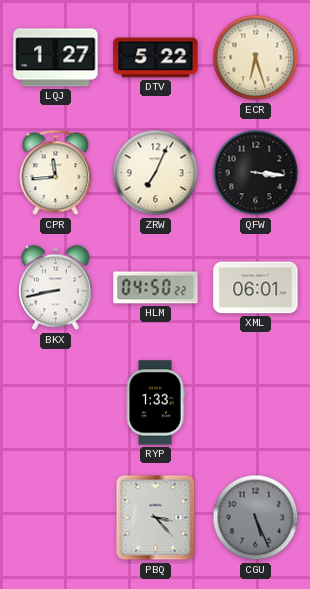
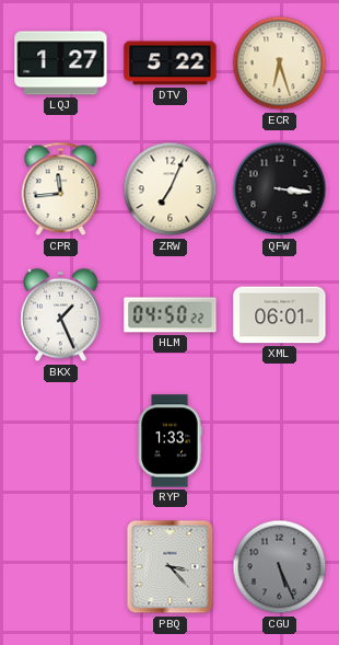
BKX: 8:43 -> 1:26
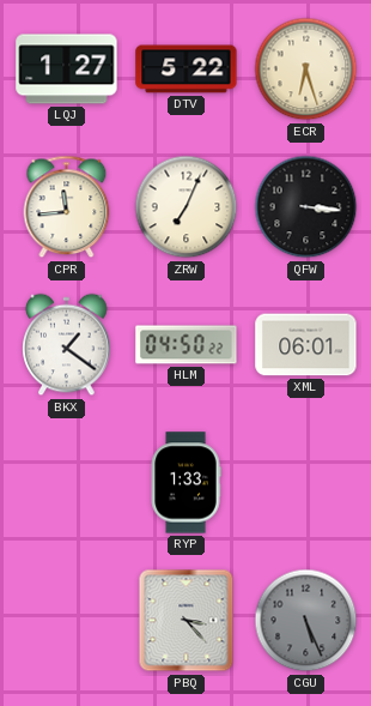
BKX: 1:26 -> 1:21
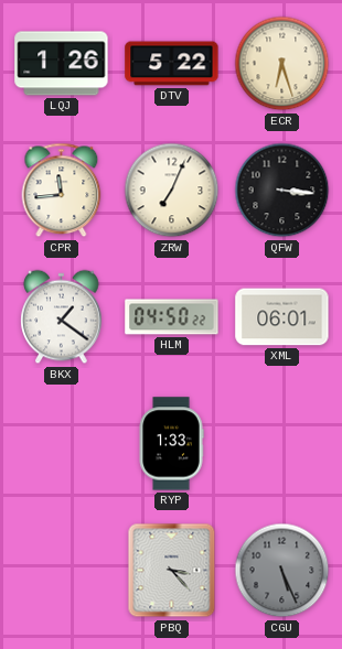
LQJ: 1:27 -> 1:26
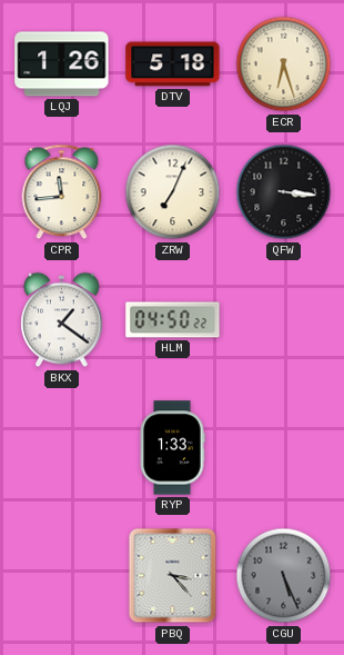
DTV: 5:22 -> 5:18
XML: 06:01 -> none
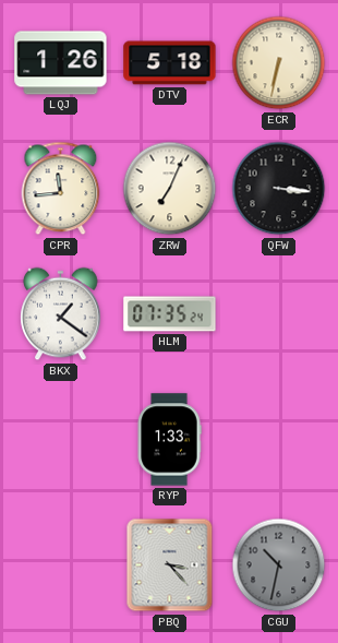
ECR: 6:27 -> 6:32
HLM: 04:50 -> 07:35
CGU: 5:26 -> 10:32
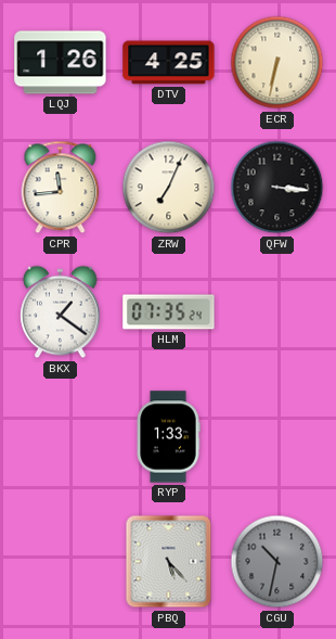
DTV: 5:18 -> 4:25
PBQ: 3:23 -> 5:23
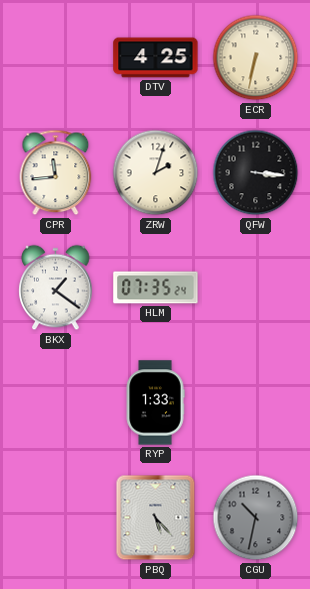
LQJ: 1:26 -> none
ZRW: 7:04 -> 2:03
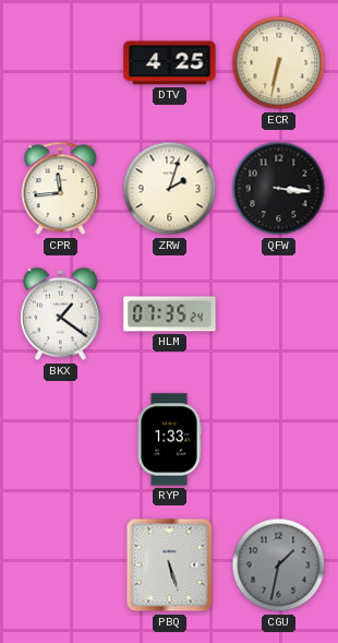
PBQ: 5:23 -> 5:27
CGU: 10:32 -> 1:32
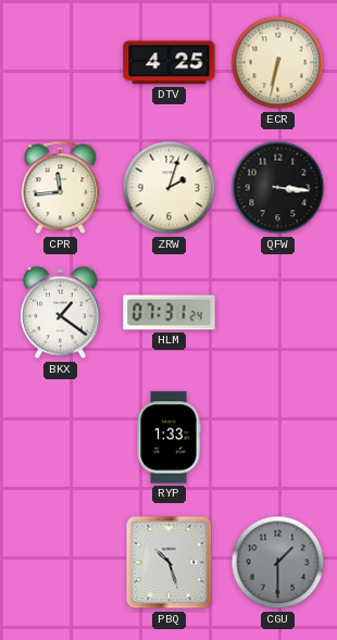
HLM: 07:35 -> 07:31
PBQ: 5:27 -> 10:27
CGU: 1:32 -> 1:30
